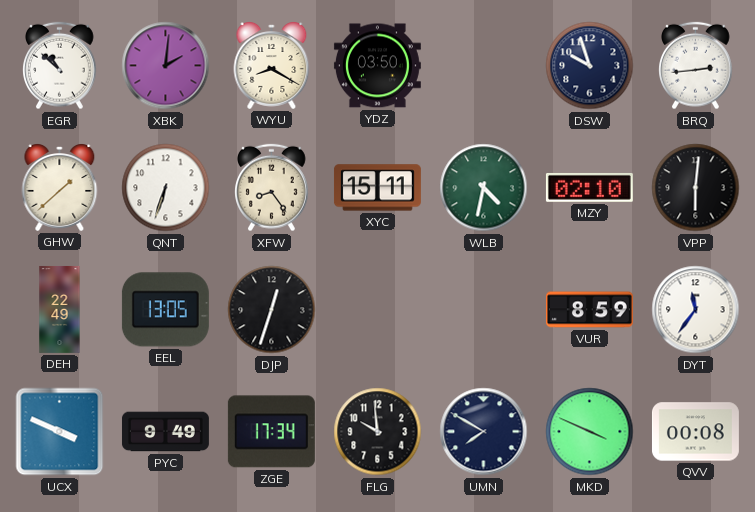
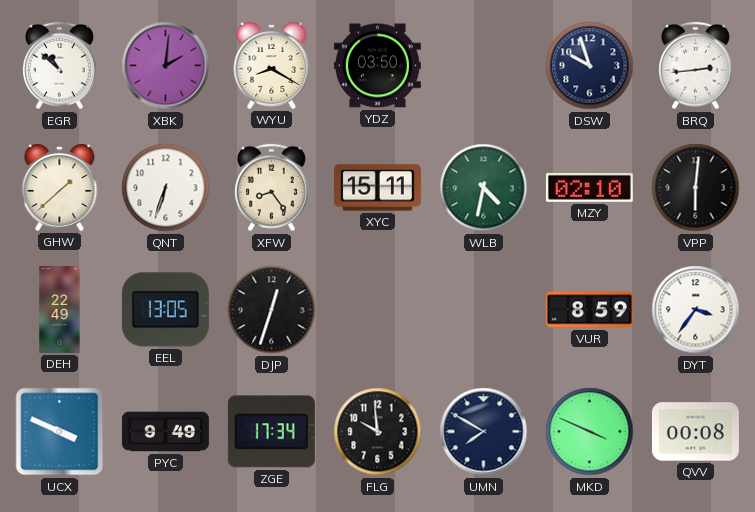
DYT: 11:36 -> 3:36
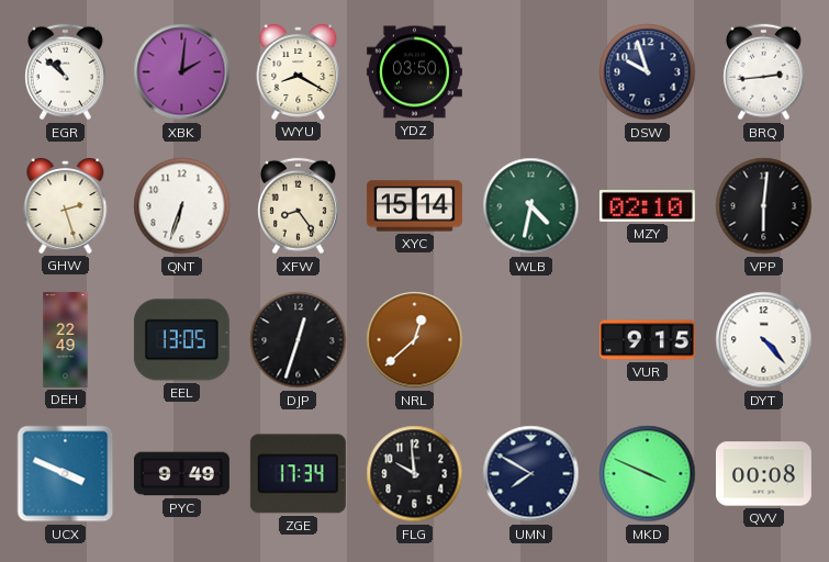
GHW: 1:38 -> 2:27
XYC: 15:11 -> 15:14
NRL: none -> 12:38
VUR: 8:59 -> 9:15
DYT: 3:36 -> 4:23
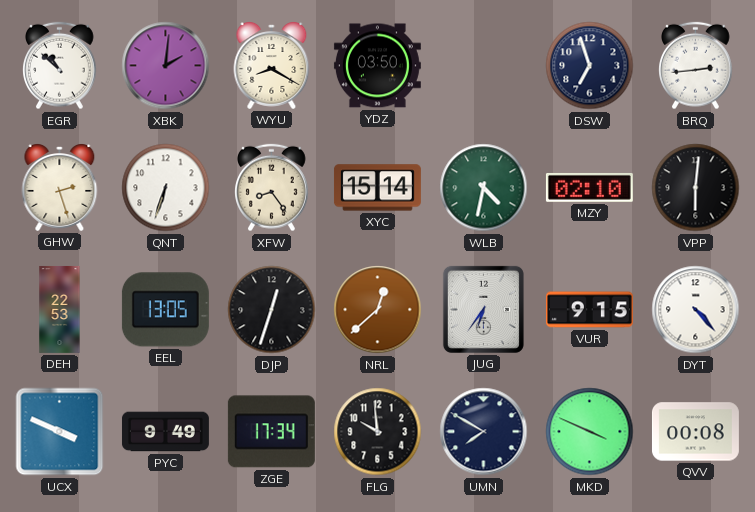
DSW: 9:57 -> 6:57
DEH: 22:49 -> 22:53
JUG: none -> 6:36
